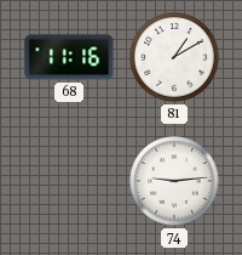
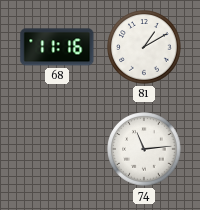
74: 9:14 -> 11:14
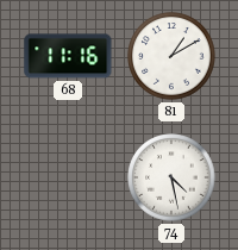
74: 11:14 -> 4:28
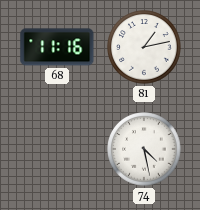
81: 1:10 -> 1:13
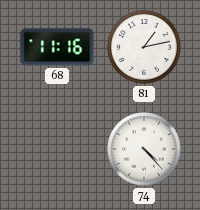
74: 4:28 -> 4:23
